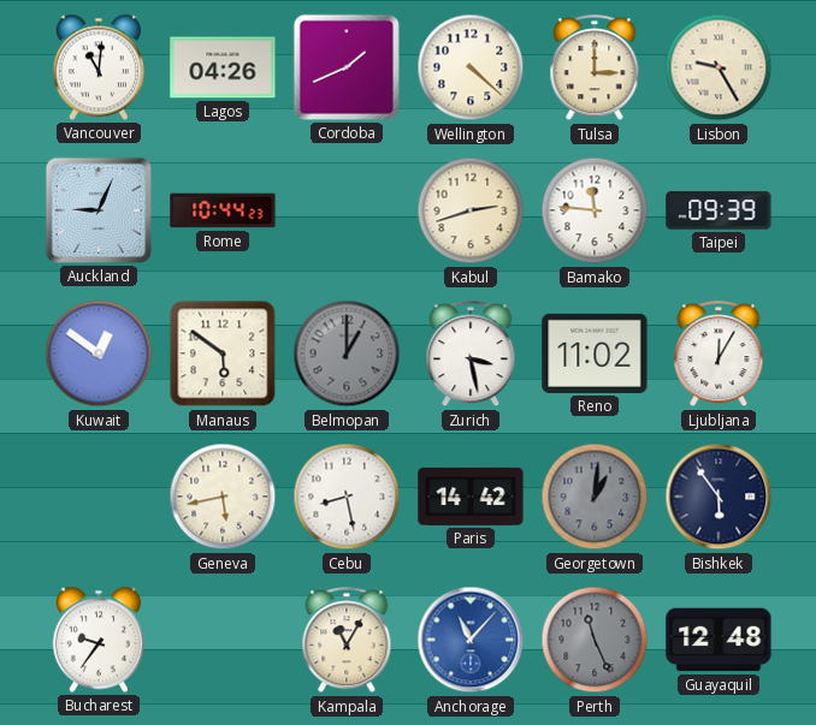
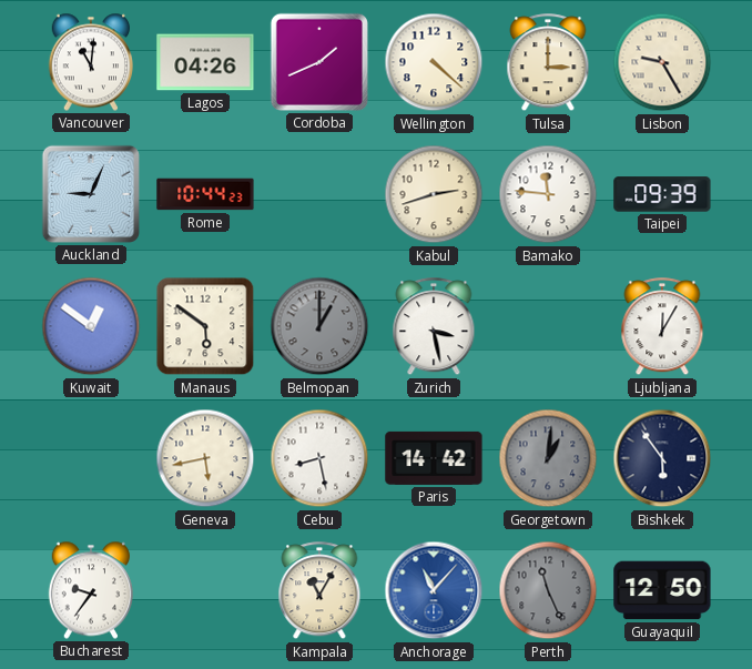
Reno: 11:02 -> none
Guayaquil: 12:48 -> 12:50
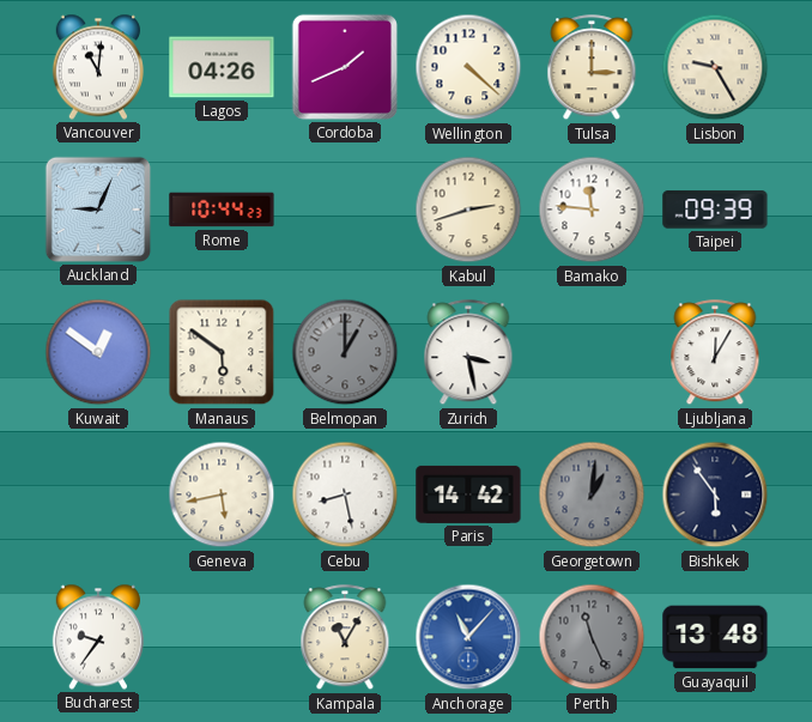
Guayaquil: 12:50 -> 13:48
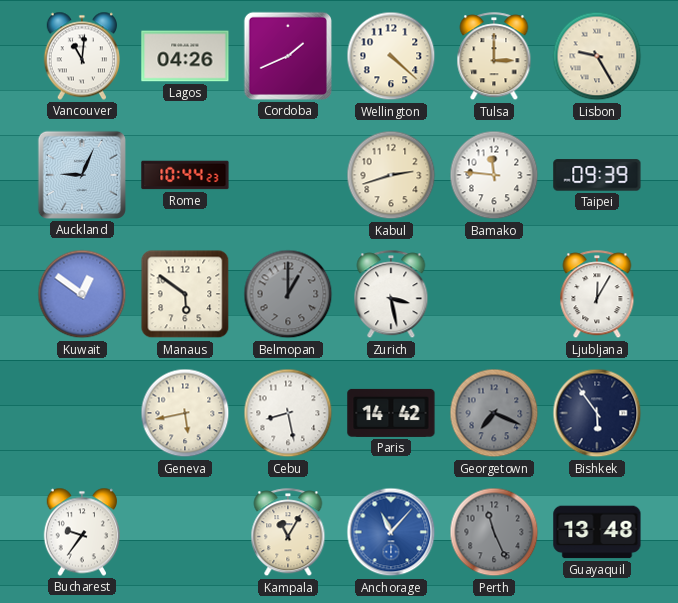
Georgetown: 1:01 -> 7:19
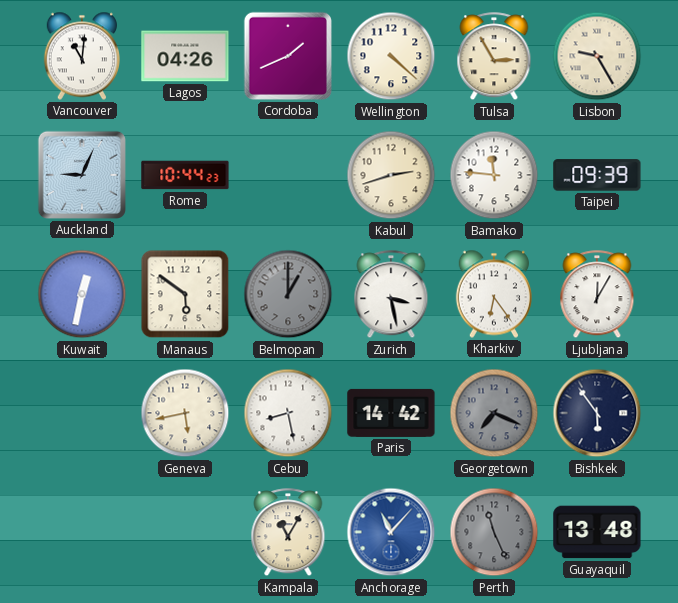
Tulsa: 3:00 -> 2:55
Kuwait: 12:51 -> 12:32
Kharkiv: none -> 6:24
Bucharest: 9:36 -> none
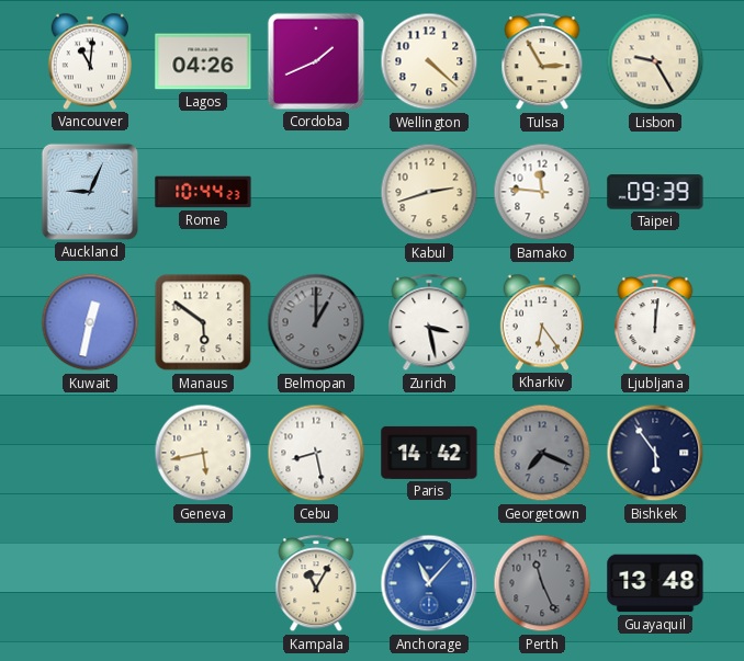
Ljubljana: 12:05 -> 12:01
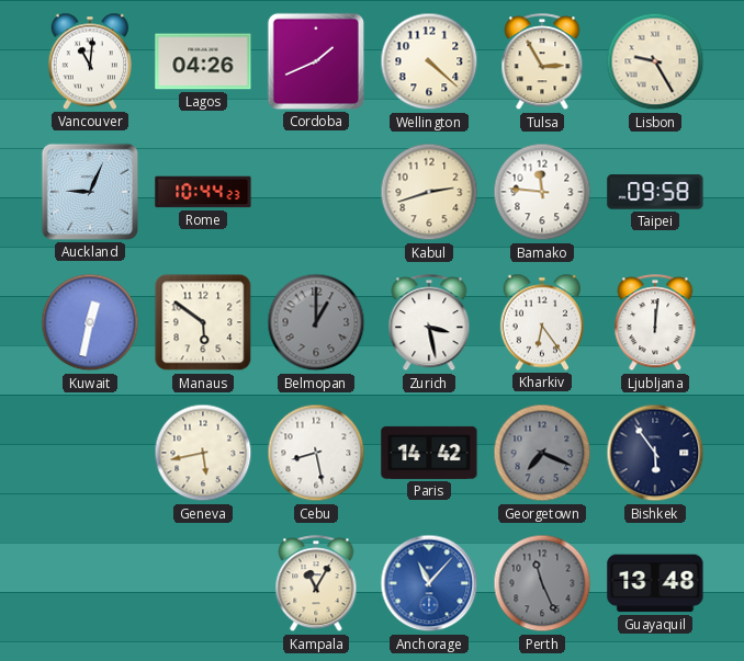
Taipei: 09:39 -> 09:58
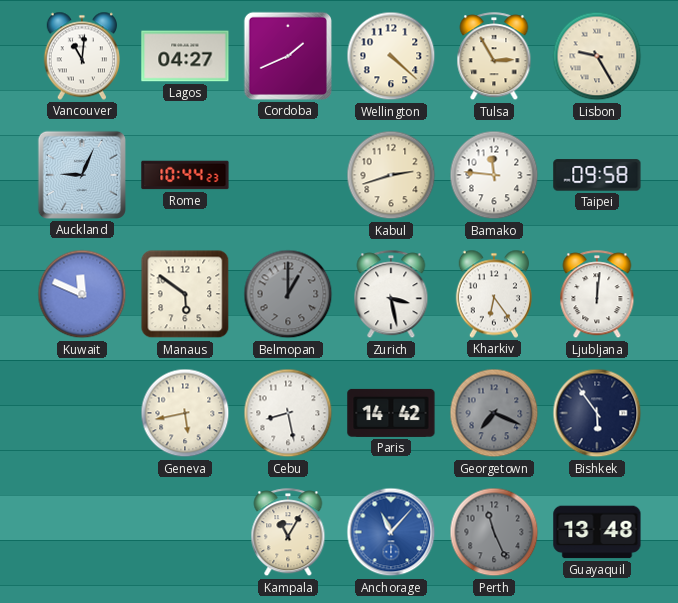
Lagos: 04:26 -> 04:27
Kuwait: 12:32 -> 11:49
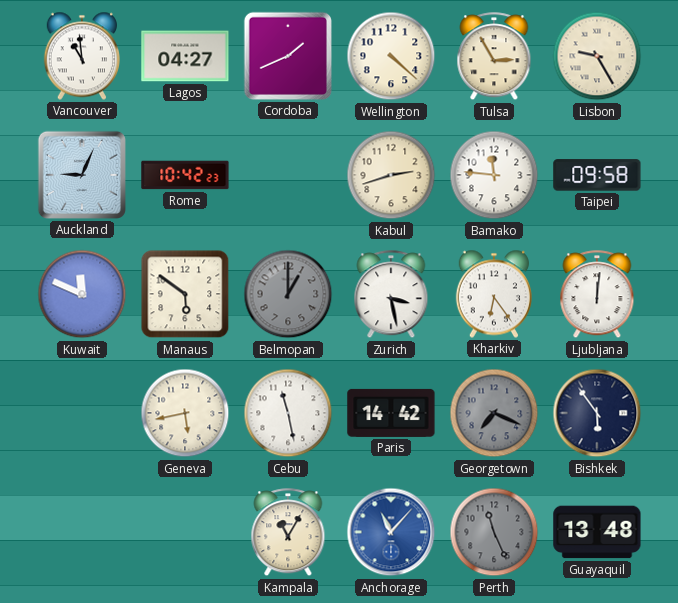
Vancouver: 11:01 -> 10:59
Rome: 10:44 -> 10:42
Cebu: 8:28 -> 11:28
